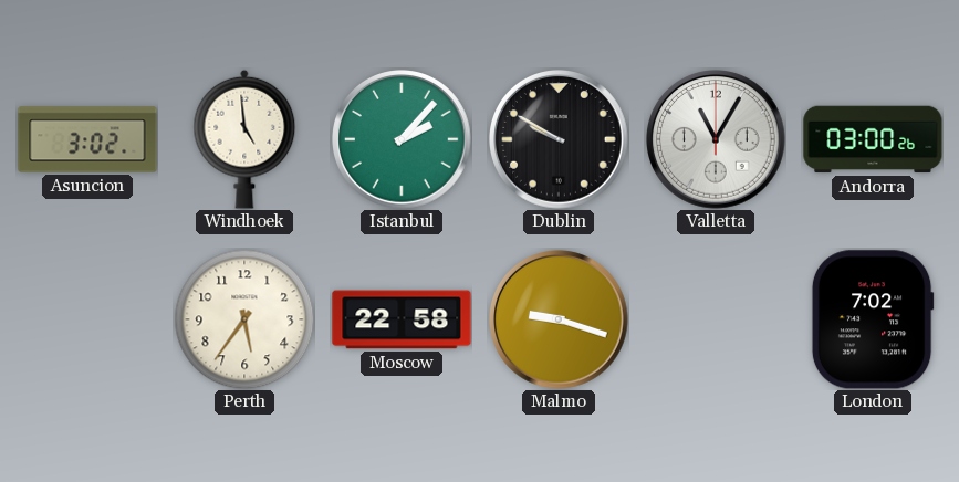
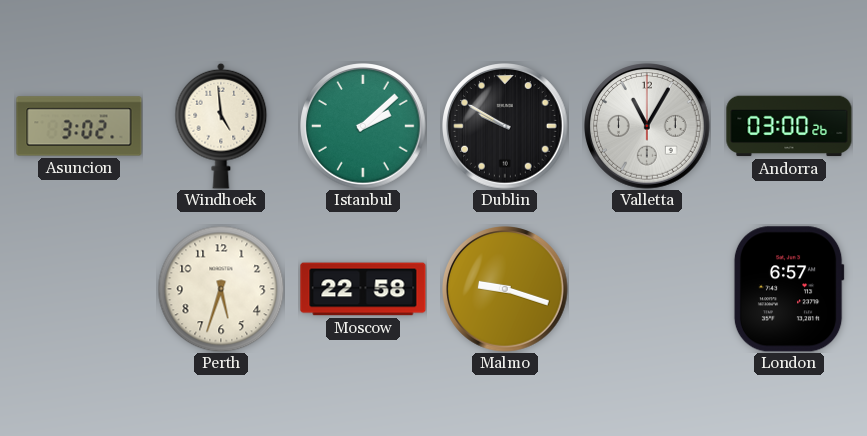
Istanbul: 2:07 -> 2:08
Perth: 5:36 -> 5:33
London: 7:02 -> 6:57
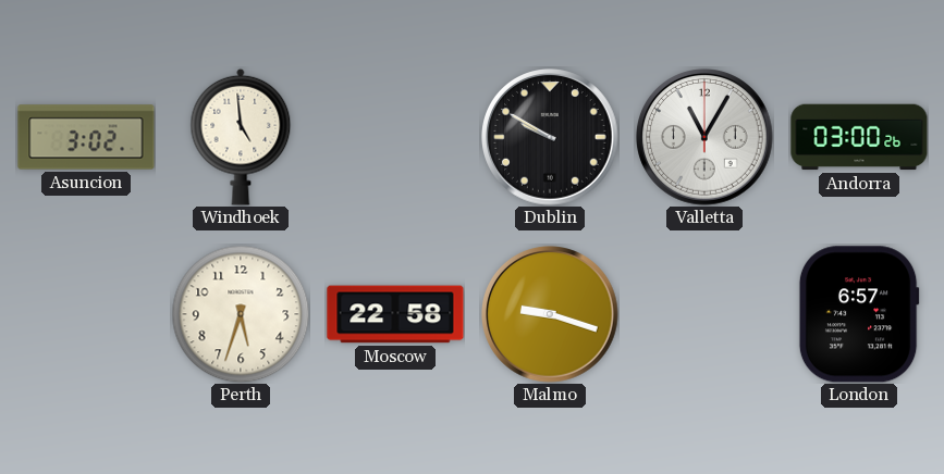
Istanbul: 2:08 -> none
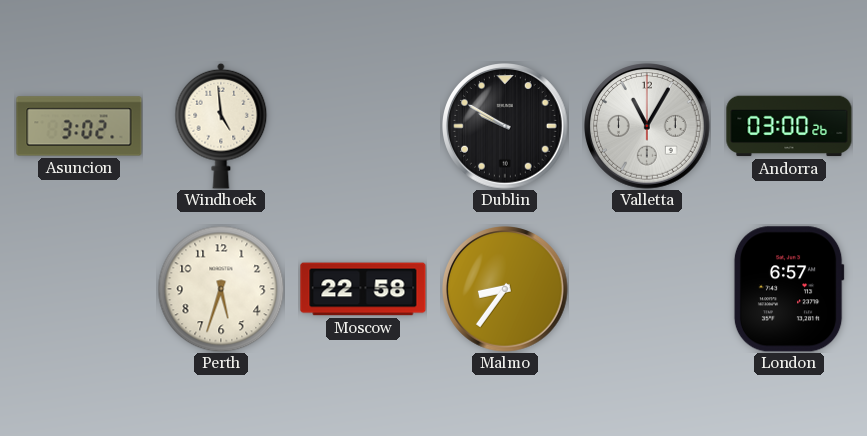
Malmo: 9:18 -> 8:36
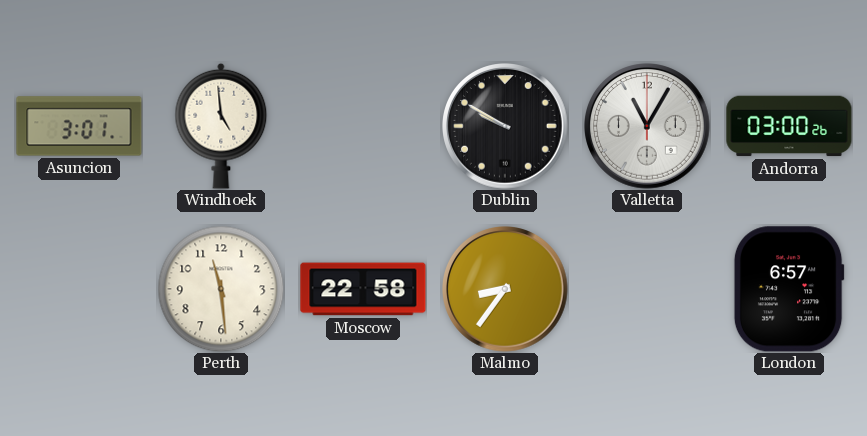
Asuncion: 3:02 -> 3:01
Perth: 5:33 -> 11:29
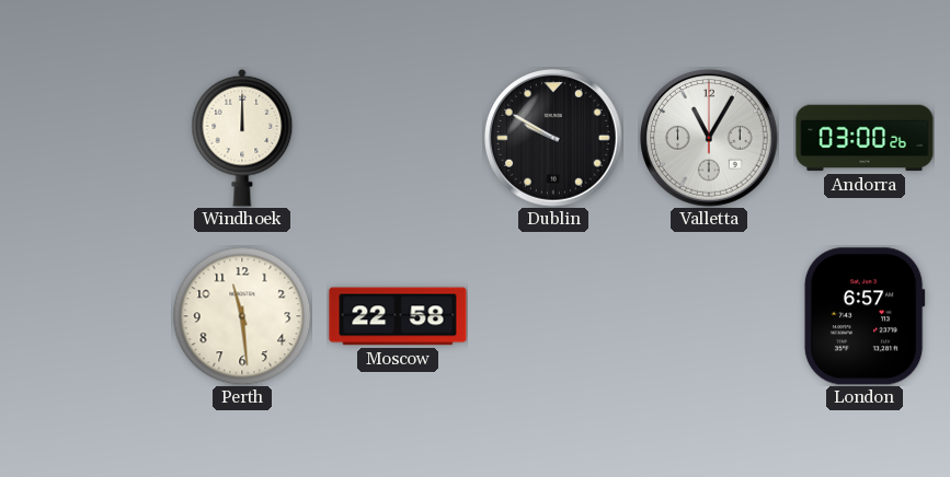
Asuncion: 3:01 -> none
Windhoek: 4:59 -> 12:00
Malmo: 8:36 -> none
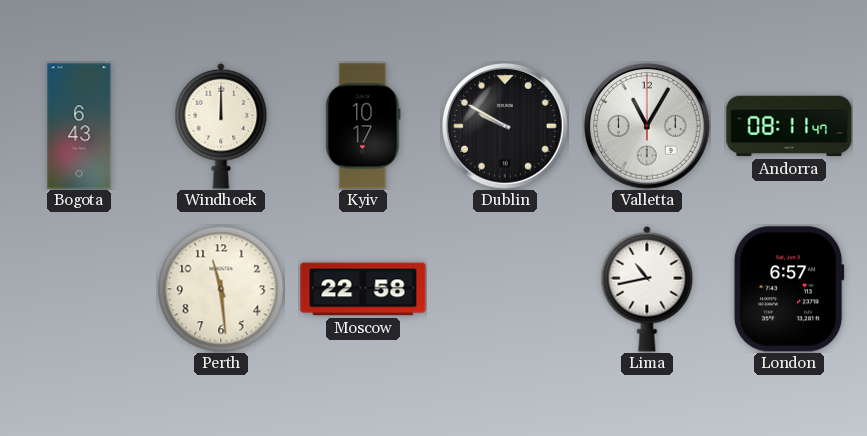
Bogota: none -> 6:43
Kyiv: none -> 10:17
Andorra: 03:00 -> 08:11
Lima: none -> 10:43
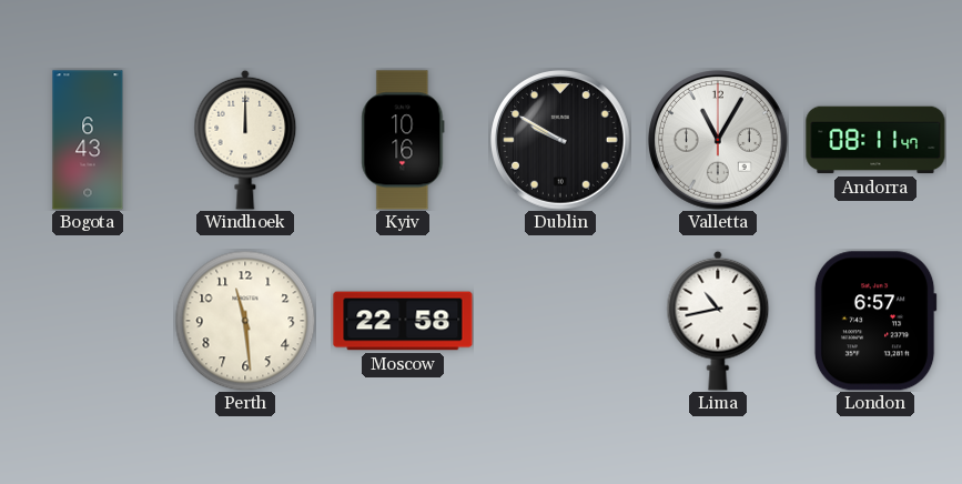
Kyiv: 10:17 -> 10:16
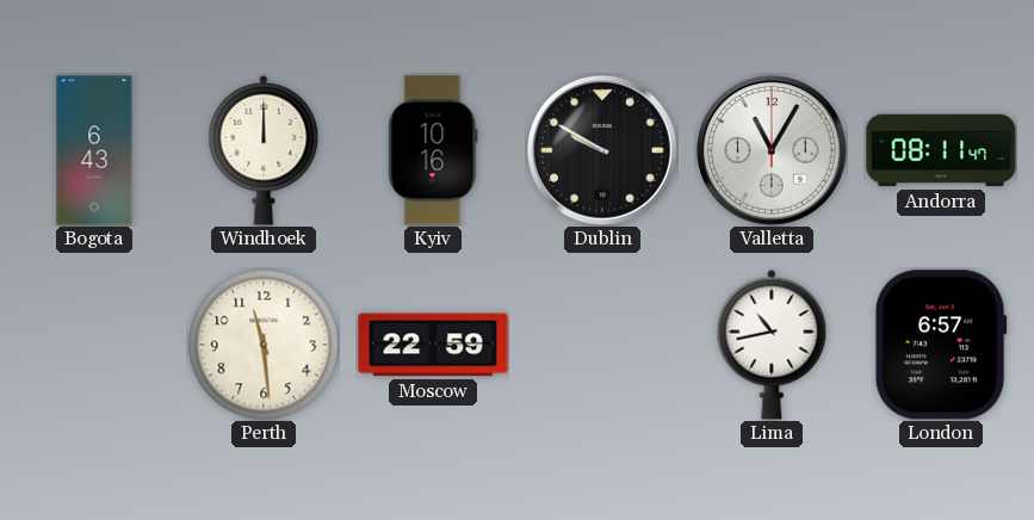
Moscow: 22:58 -> 22:59
